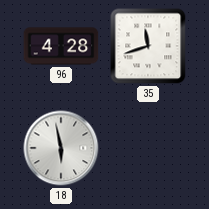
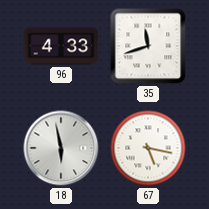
96: 4:28 -> 4:33
67: none -> 5:17
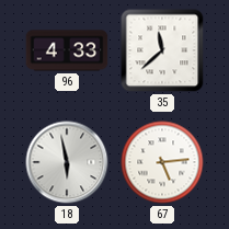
35: 11:42 -> 11:38
67: 5:17 -> 5:14
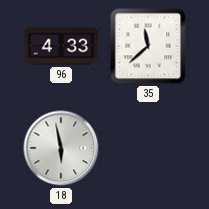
67: 5:14 -> none
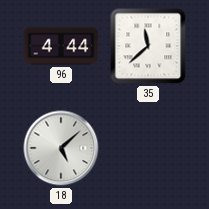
96: 4:33 -> 4:44
18: 5:58 -> 5:08
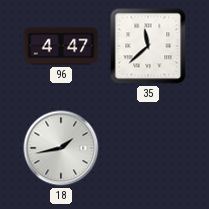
96: 4:44 -> 4:47
18: 5:08 -> 1:43
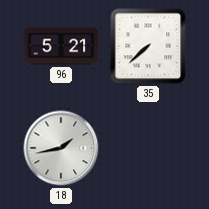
96: 4:47 -> 5:21
35: 11:38 -> 7:38
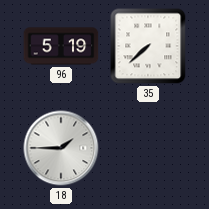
96: 5:21 -> 5:19
18: 1:43 -> 1:45
